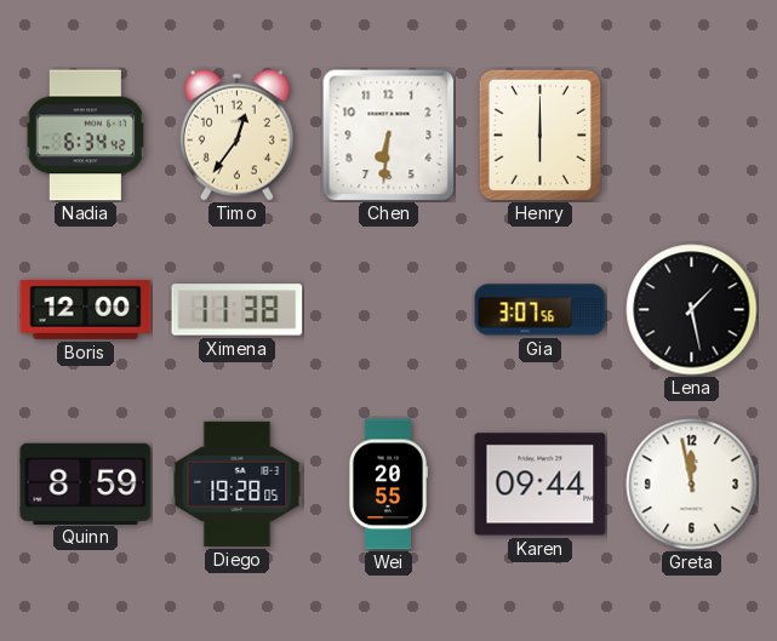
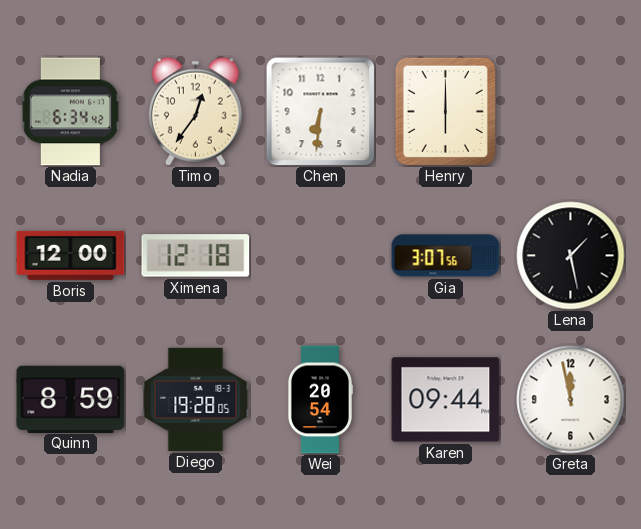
Ximena: 11:38 -> 12:18
Wei: 20:55 -> 20:54
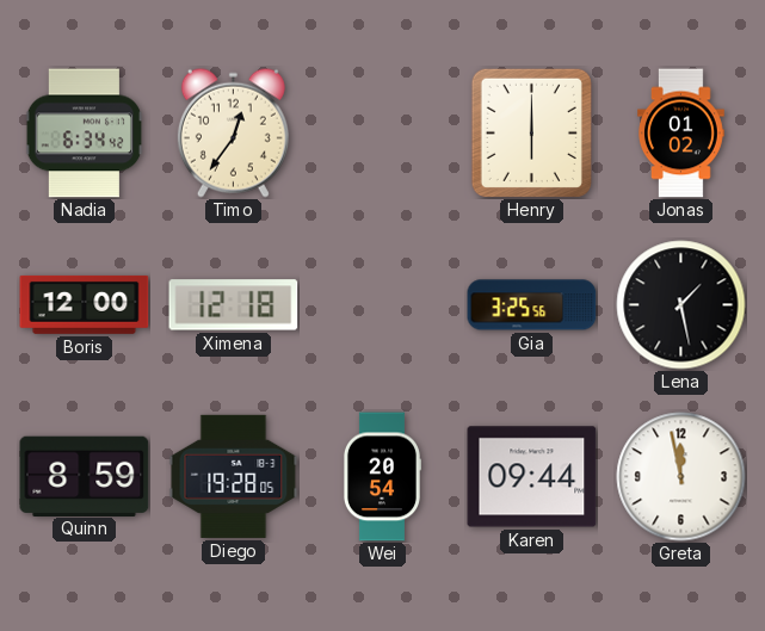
Chen: 6:31 -> none
Jonas: none -> 01:02
Gia: 3:07 -> 3:25
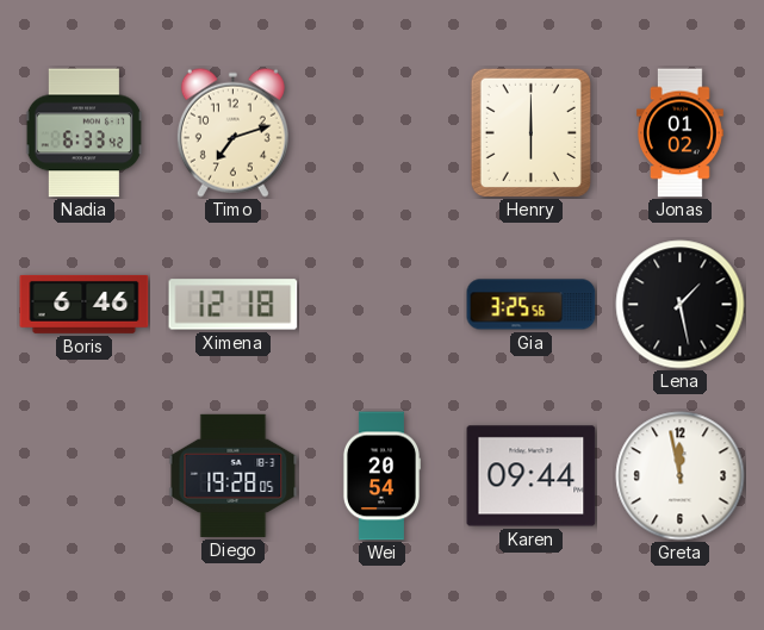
Nadia: 6:34 -> 6:33
Timo: 12:36 -> 7:12
Boris: 12:00 -> 6:46
Quinn: 8:59 -> none
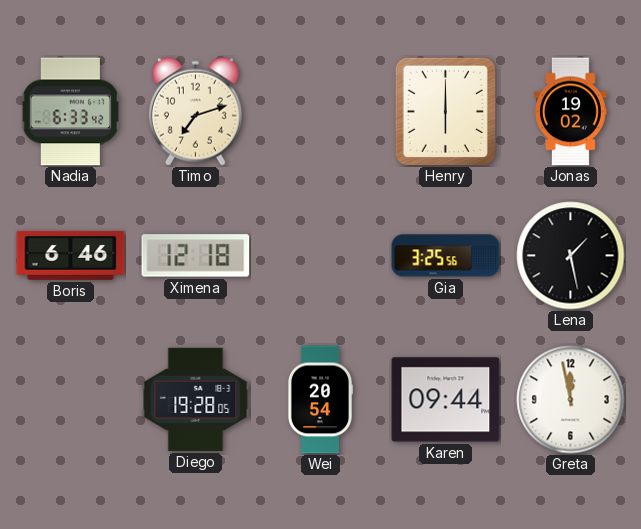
Jonas: 01:02 -> 19:02
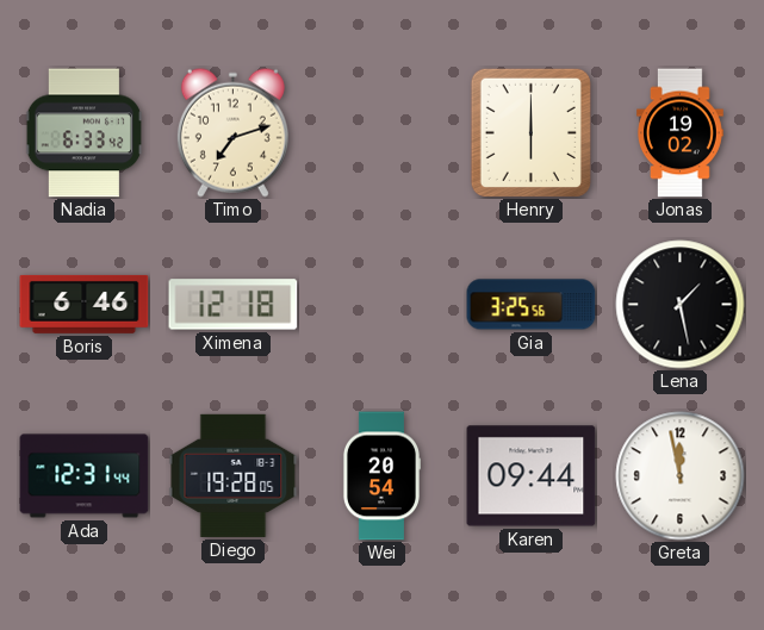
Ada: none -> 12:31
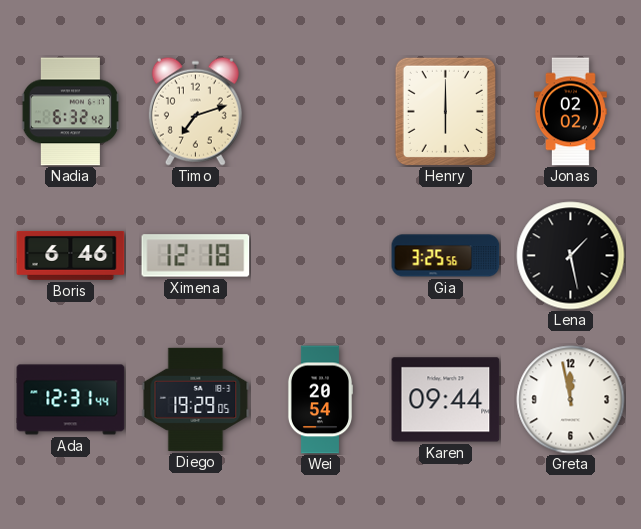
Nadia: 6:33 -> 6:32
Jonas: 19:02 -> 02:02
Diego: 19:28 -> 19:29
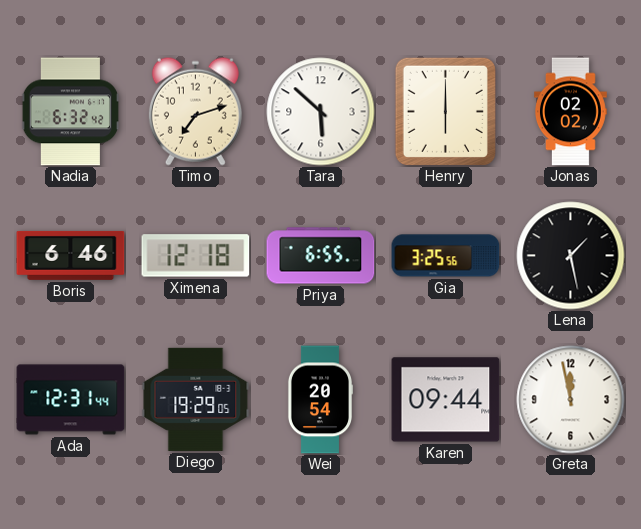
Tara: none -> 5:52
Priya: none -> 6:55
